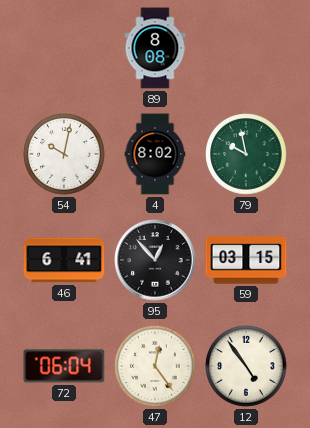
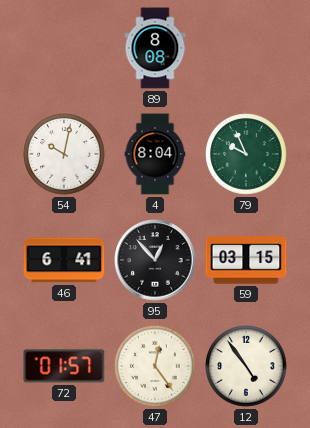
4: 8:02 -> 8:04
79: 9:58 -> 9:56
72: 06:04 -> 01:57
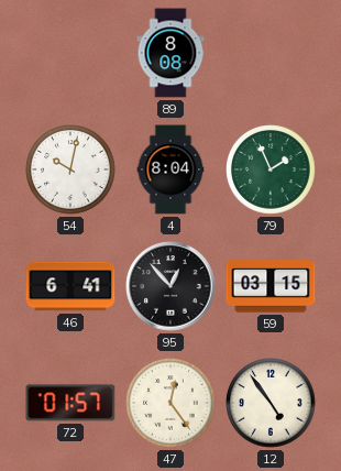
79: 9:56 -> 1:56
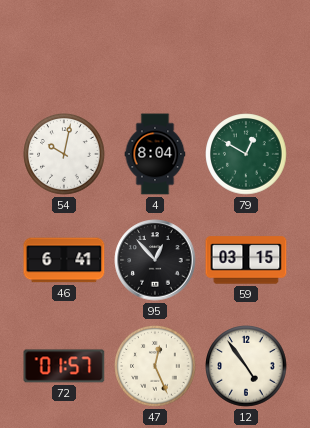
89: 8:08 -> none
79: 1:56 -> 12:50
47: 12:24 -> 12:26
